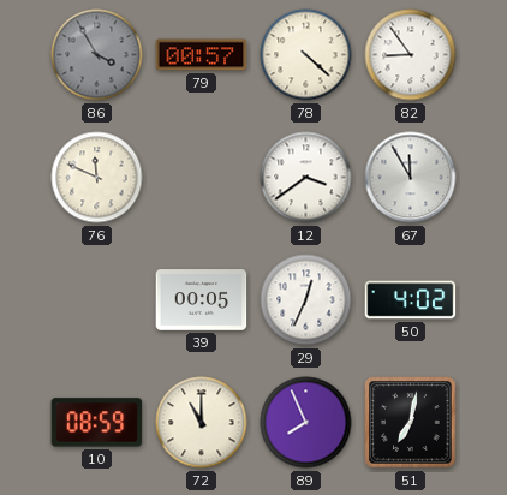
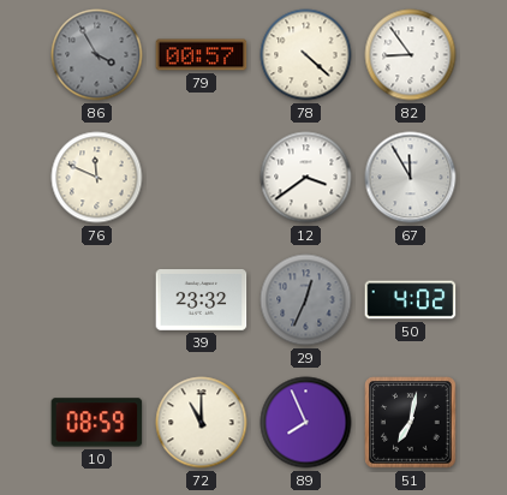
39: 00:05 -> 23:32
29 dial: white -> grey
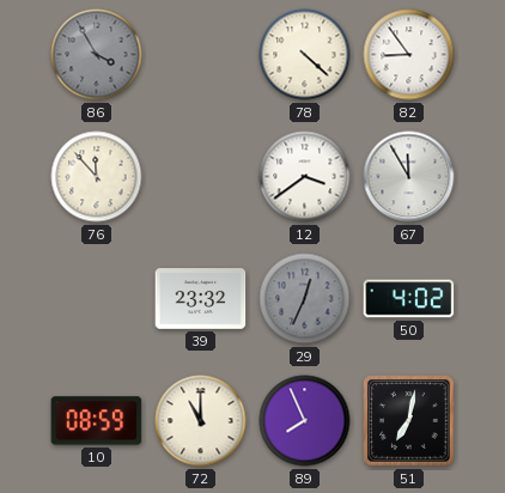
79: 00:57 -> none
76: 11:49 -> 11:53
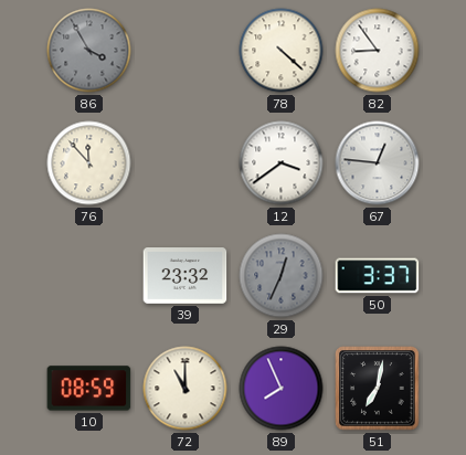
67: 11:55 -> 12:46
50: 4:02 -> 3:37
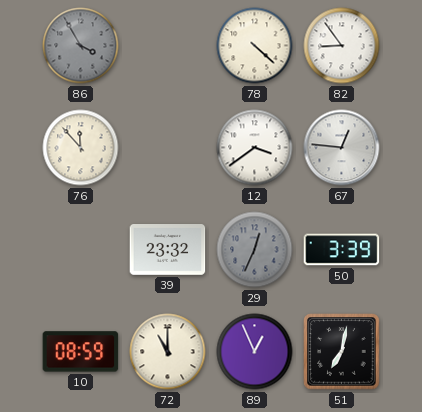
50: 3:37 -> 3:39
89: 7:56 -> 12:56
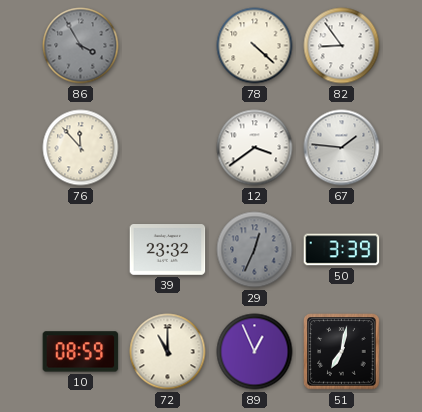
67: 12:46 -> 1:46
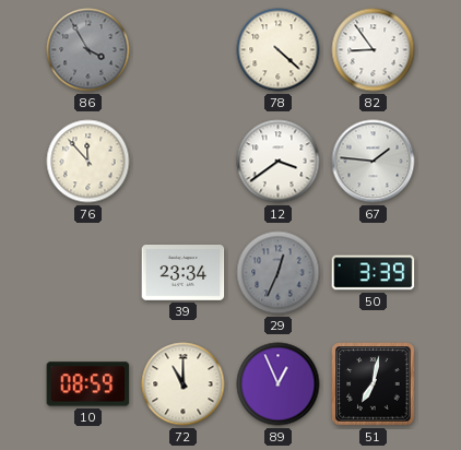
39: 23:32 -> 23:34
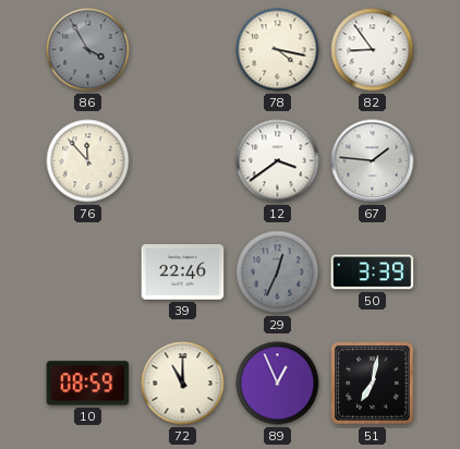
78: 4:22 -> 4:17
39: 23:34 -> 22:46
